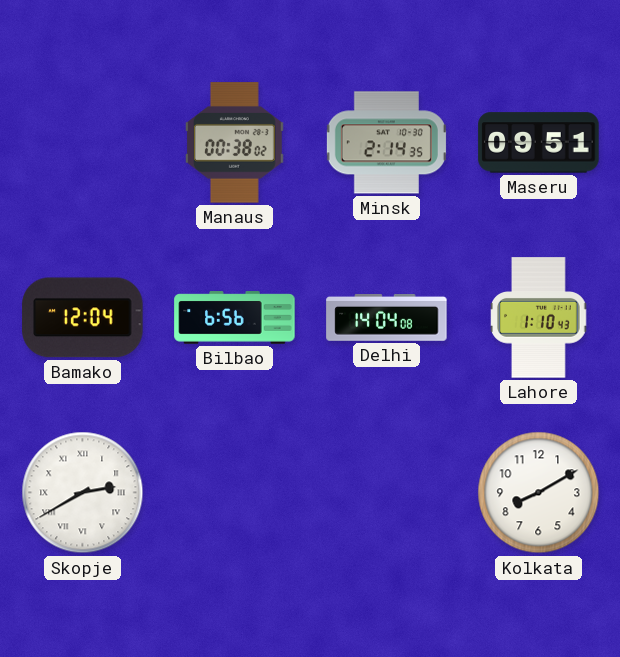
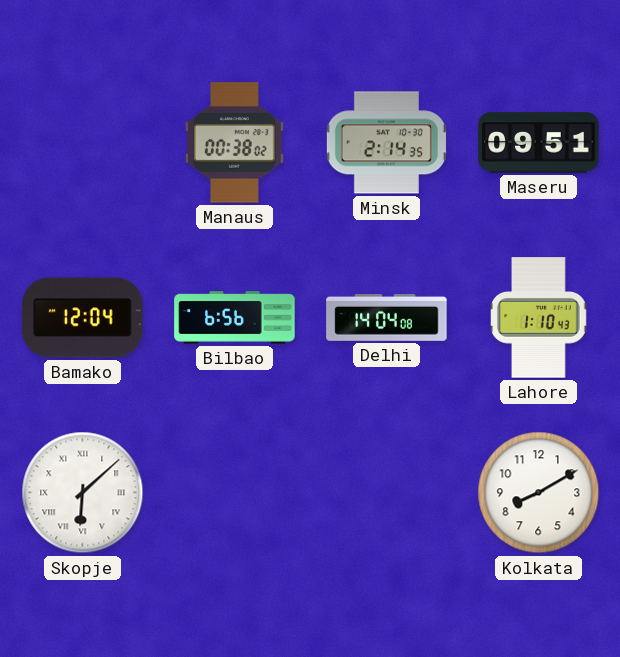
Skopje: 2:40 -> 6:08
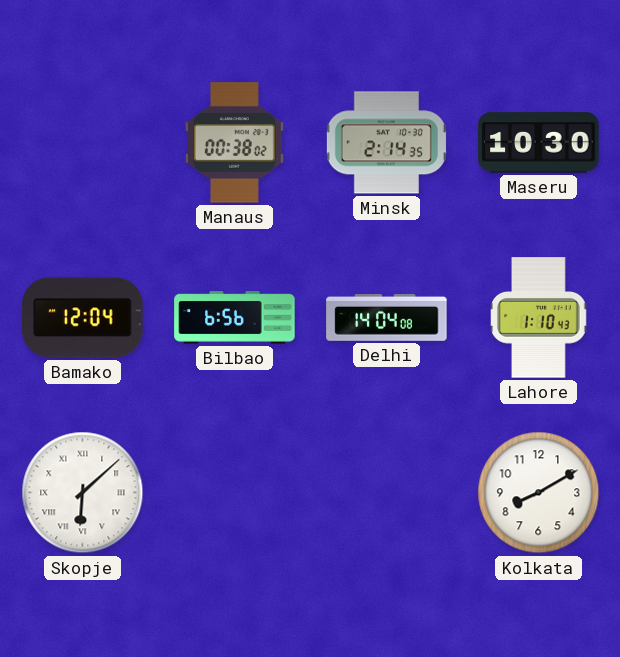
Maseru: 09:51 -> 10:30
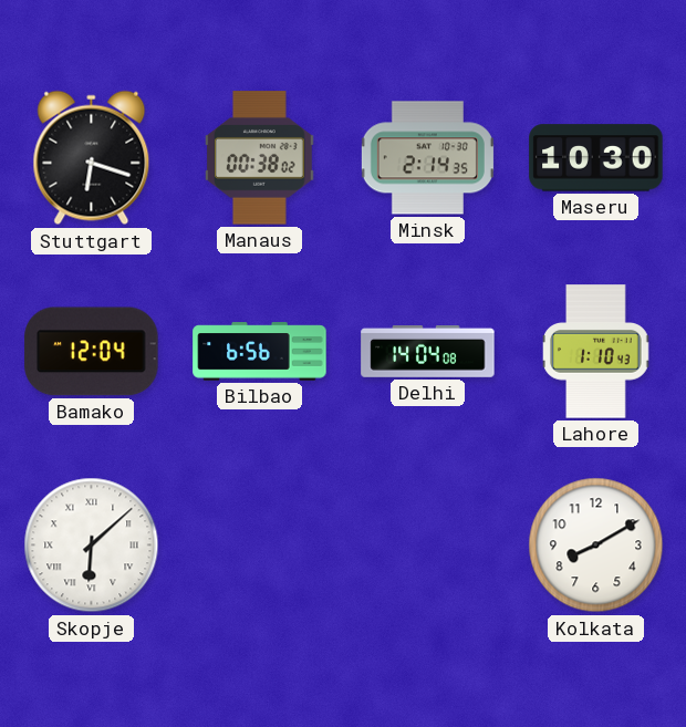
Stuttgart: none -> 6:18
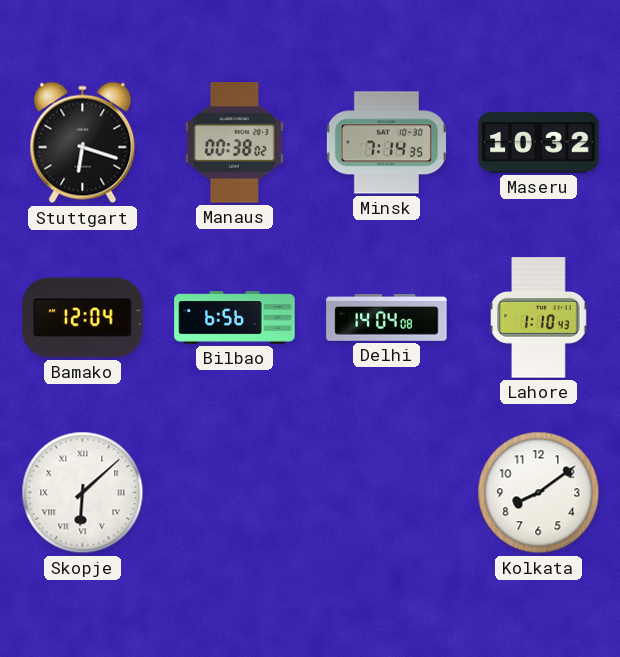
Minsk: 2:14 -> 7:14
Maseru: 10:30 -> 10:32
Kolkata: 8:10 -> 8:09
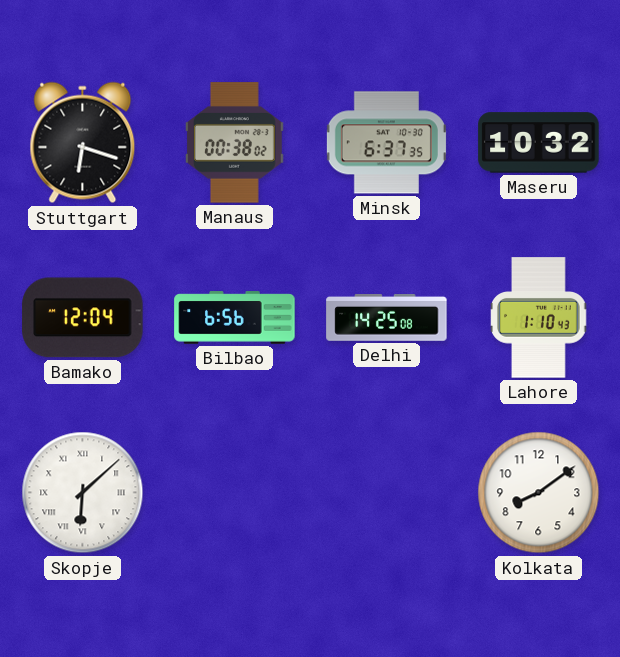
Minsk: 7:14 -> 6:37
Delhi: 14:04 -> 14:25
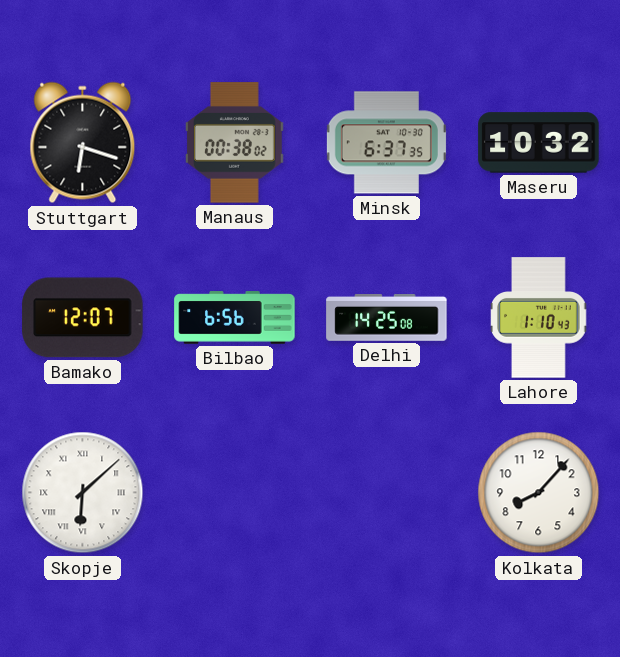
Bamako: 12:04 -> 12:07
Kolkata: 8:09 -> 8:07
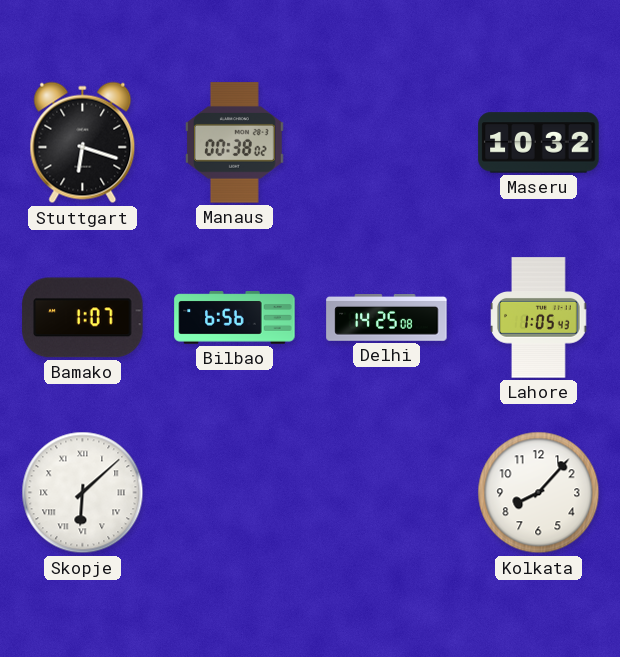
Minsk: 6:37 -> none
Bamako: 12:07 -> 1:07
Lahore: 1:10 -> 1:05
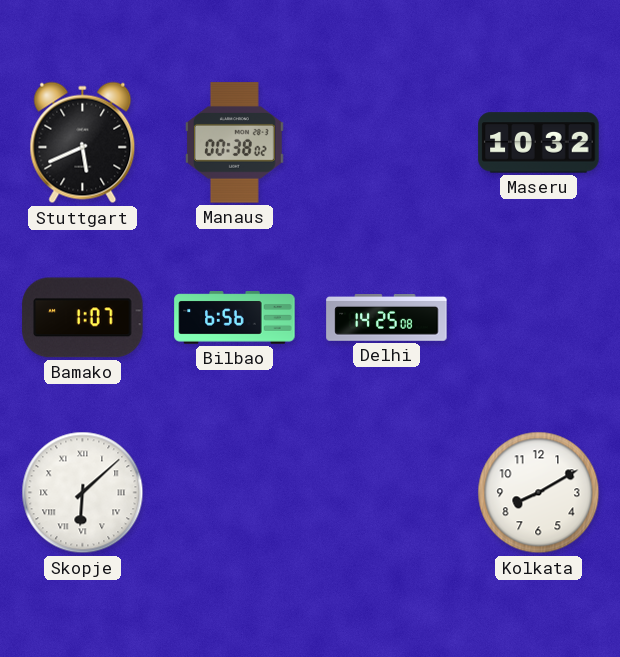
Stuttgart: 6:18 -> 5:41
Lahore: 1:05 -> none
Kolkata: 8:07 -> 8:10
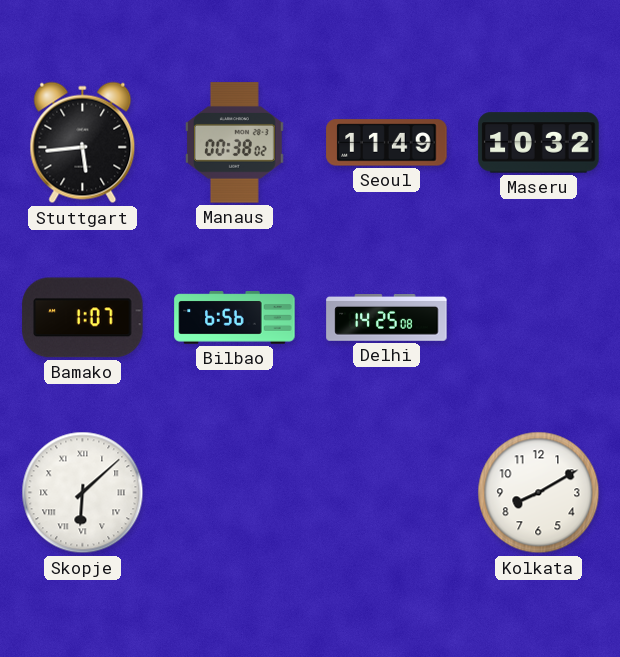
Stuttgart: 5:41 -> 5:44
Seoul: none -> 11:49
